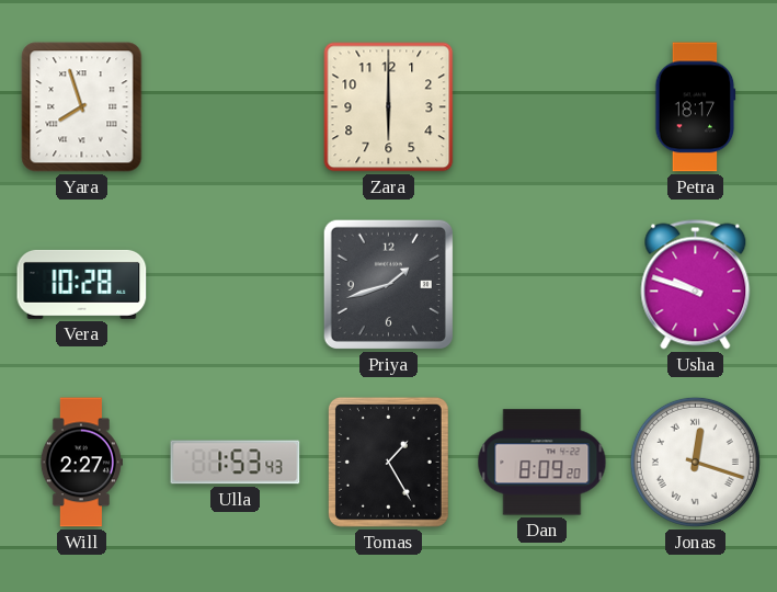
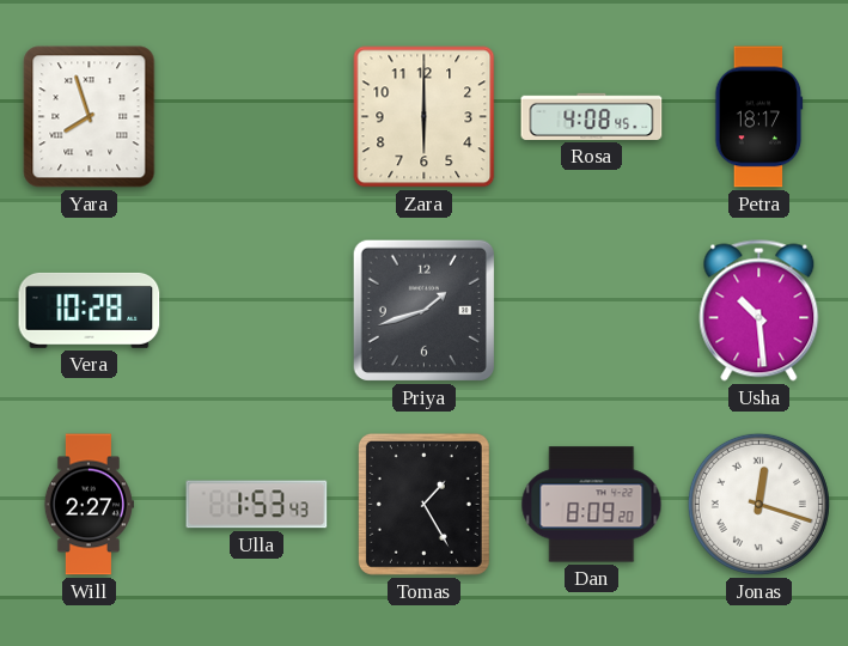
Rosa: none -> 4:08
Usha: 9:48 -> 10:29
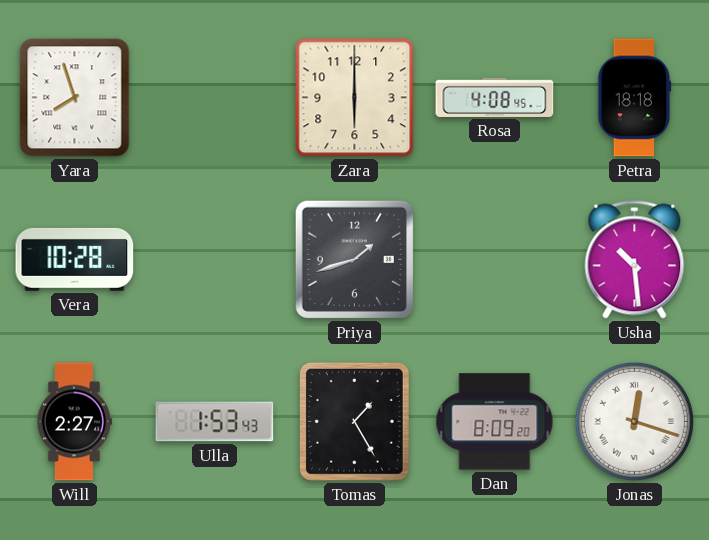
Petra: 18:17 -> 18:18
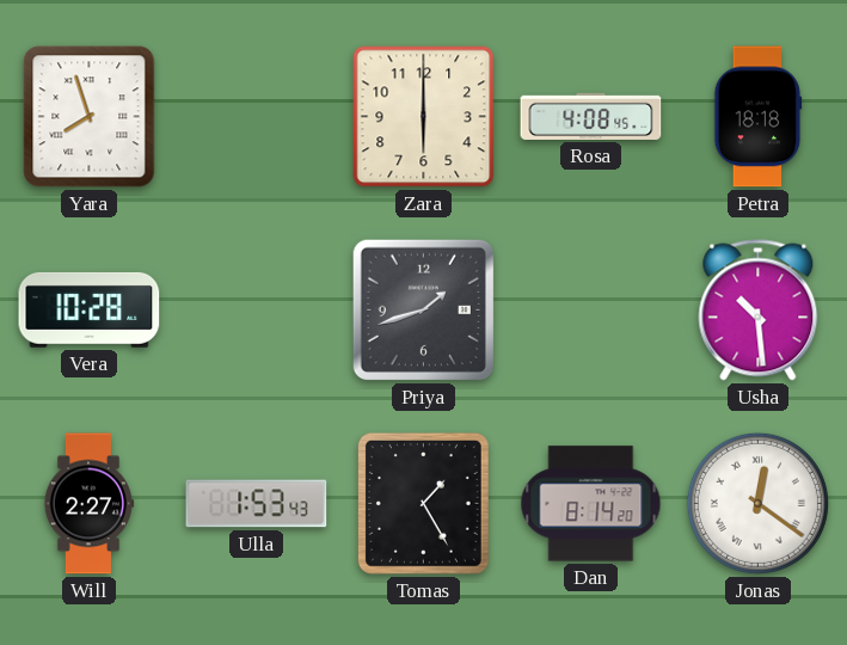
Dan: 8:09 -> 8:14
Jonas: 12:18 -> 12:21
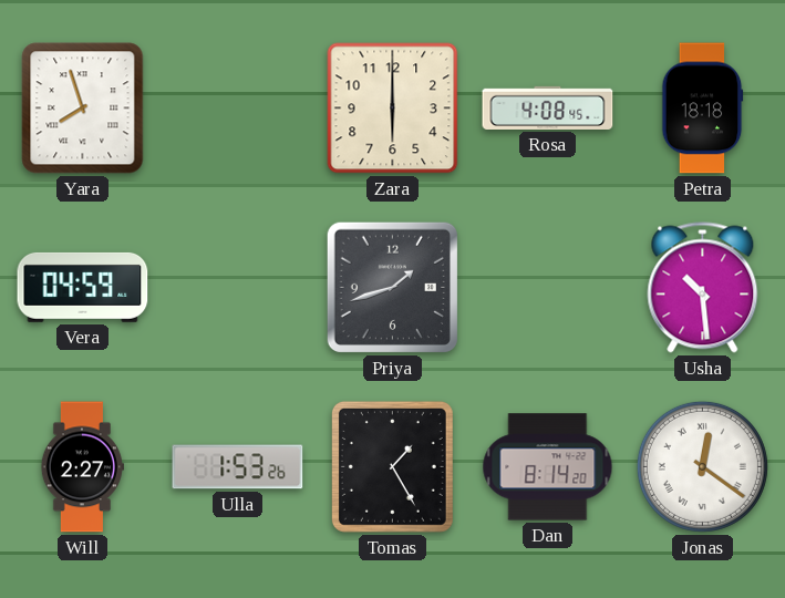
Vera: 10:28 -> 04:59
Ulla: 1:53:43 -> 1:53:26
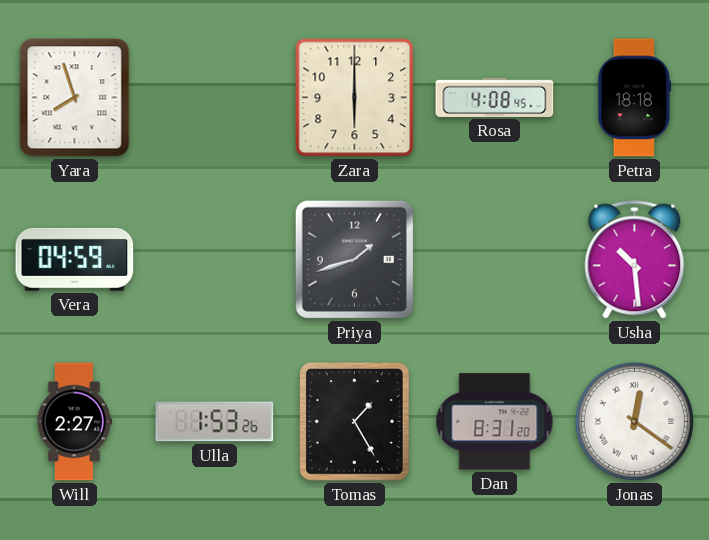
Dan: 8:14 -> 8:31
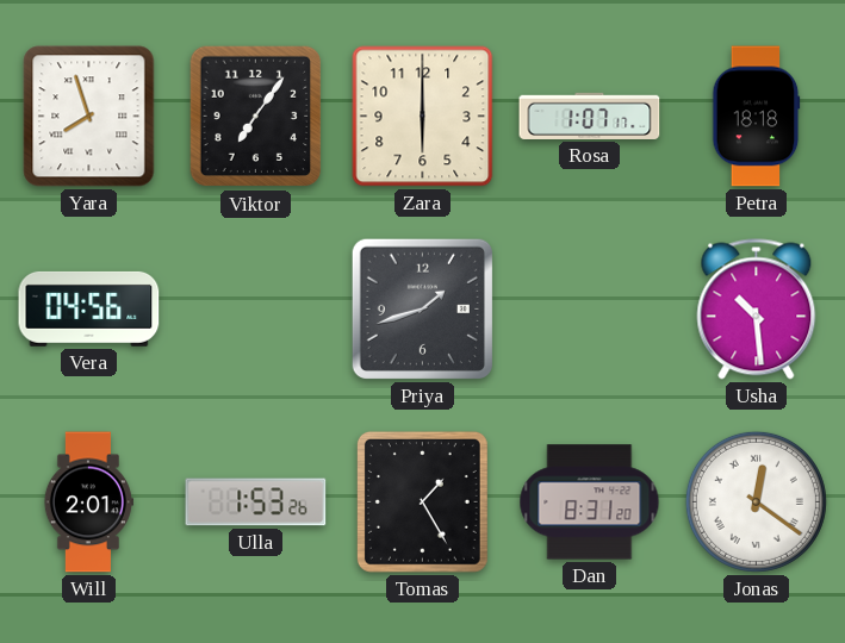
Viktor: none -> 7:06
Rosa: 4:08 -> 1:07
Vera: 04:59 -> 04:56
Will: 2:27 -> 2:01
